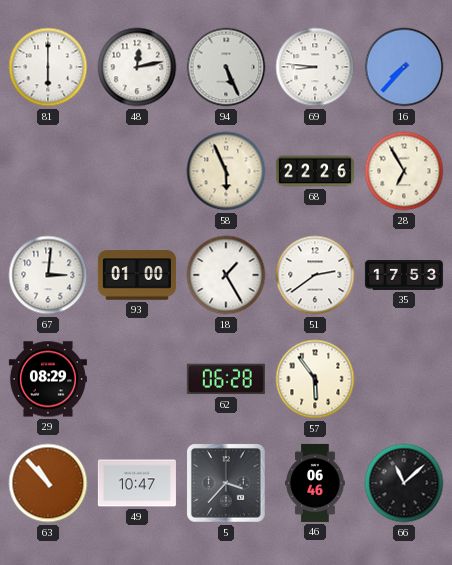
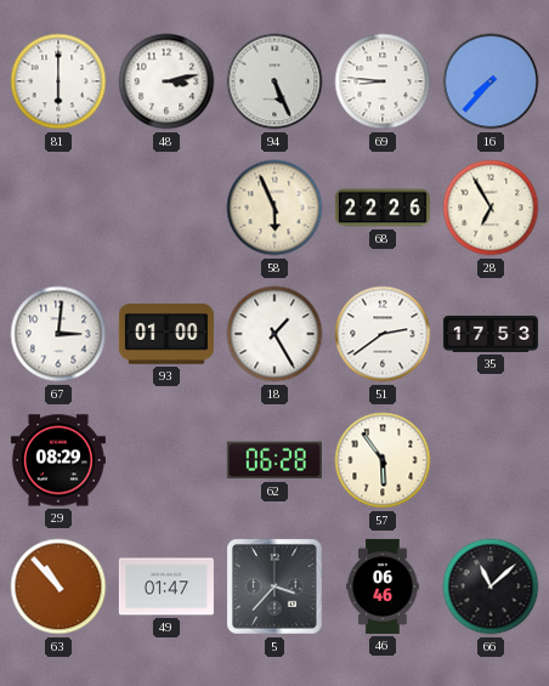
48: 12:13 -> 3:13
49: 10:47 -> 01:47
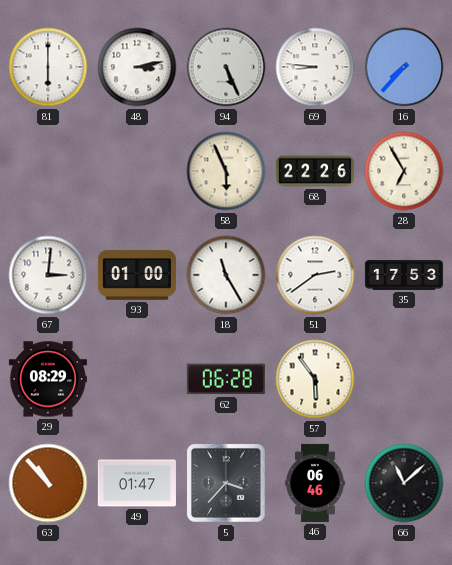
18: 1:25 -> 11:25
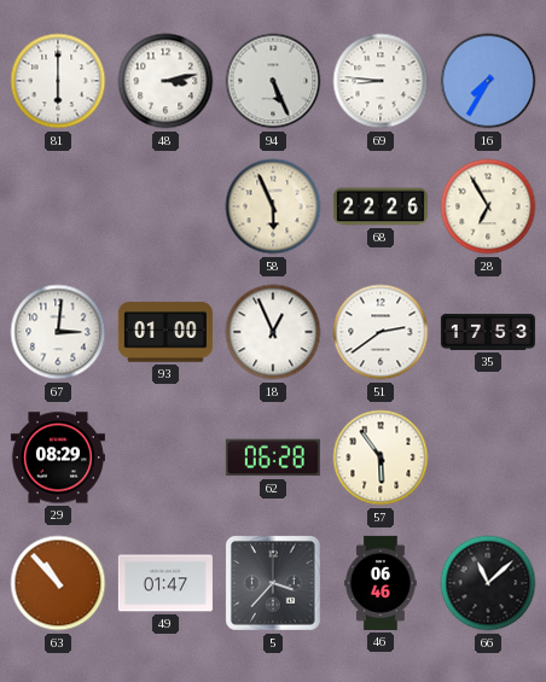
16: 7:37 -> 7:35
18: 11:25 -> 12:56
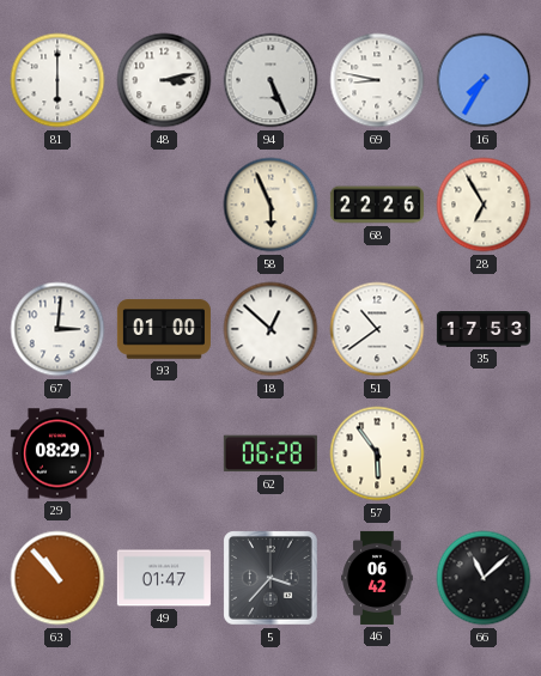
69: 8:46 -> 8:47
18: 12:56 -> 12:52
51: 2:39 -> 10:39
46: 06:46 -> 06:42
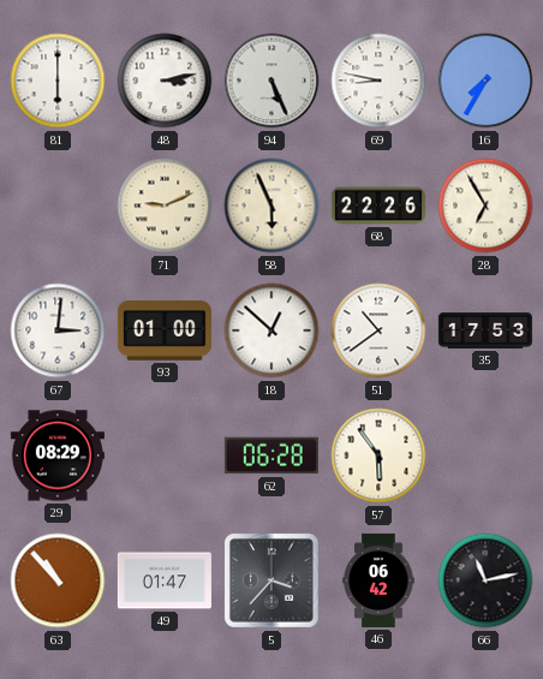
71: none -> 9:11
66: 11:08 -> 11:13
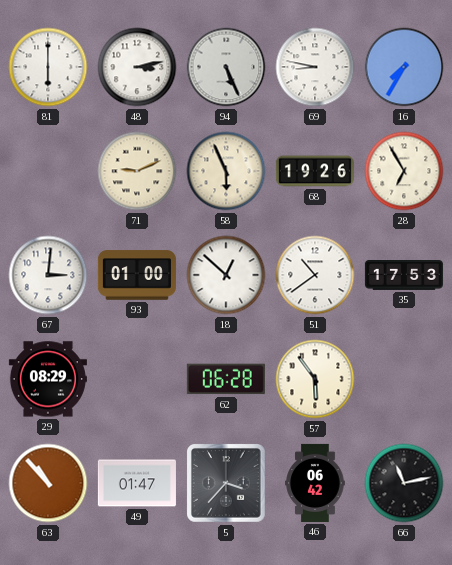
68: 22:26 -> 19:26
